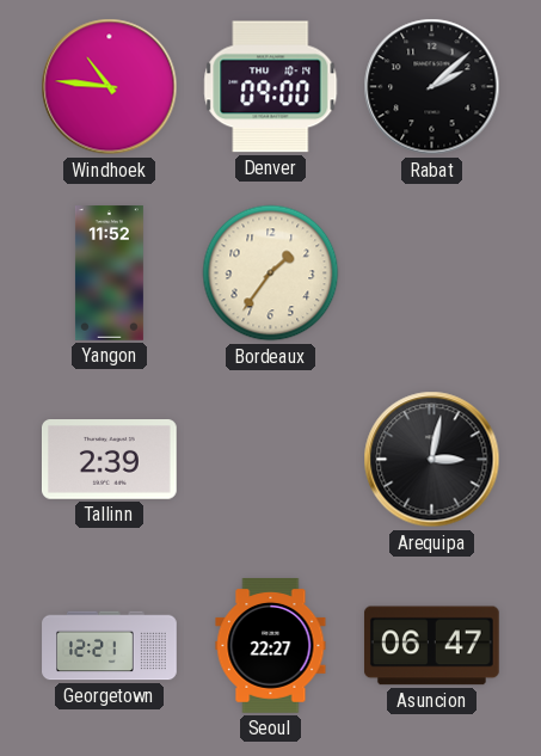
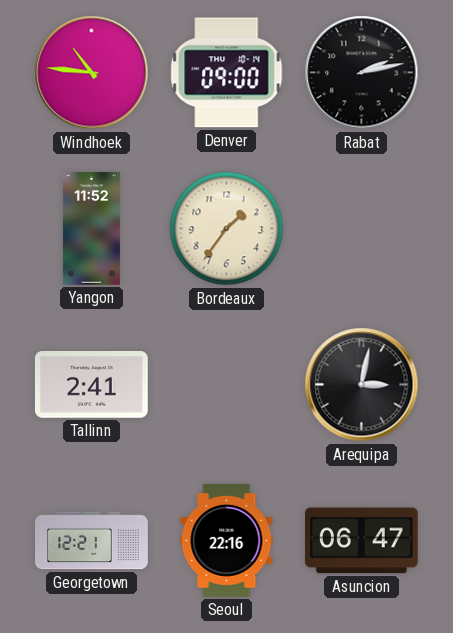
Rabat: 2:08 -> 2:13
Tallinn: 2:39 -> 2:41
Seoul: 22:27 -> 22:16
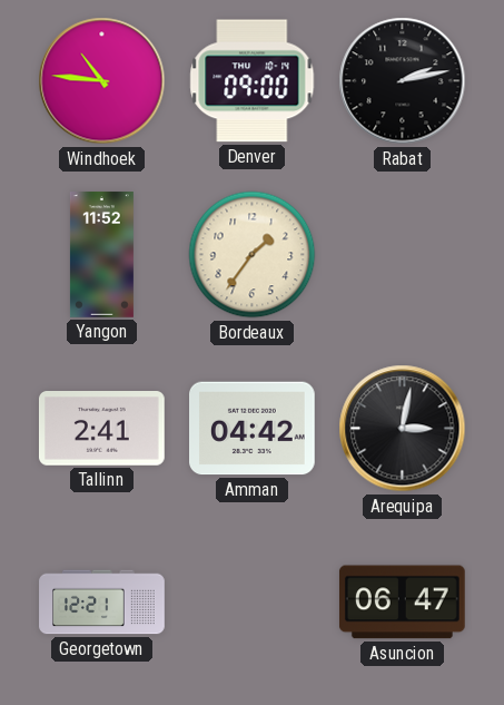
Amman: none -> 04:42
Seoul: 22:16 -> none
